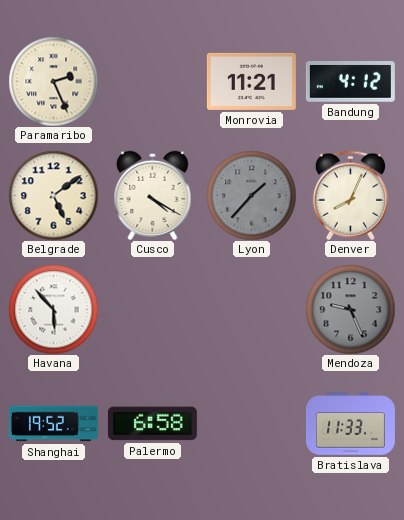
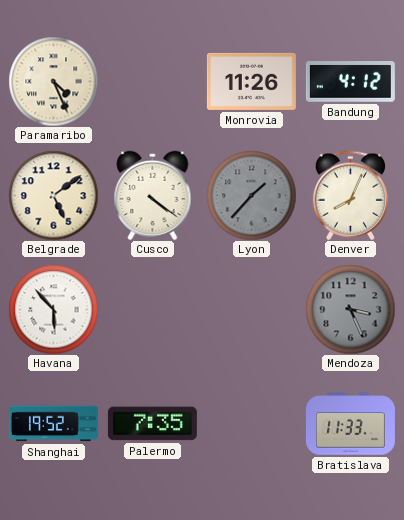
Paramaribo: 2:26 -> 4:26
Monrovia: 11:21 -> 11:26
Cusco: 4:20 -> 4:21
Mendoza: 9:26 -> 3:26
Palermo: 6:58 -> 7:35
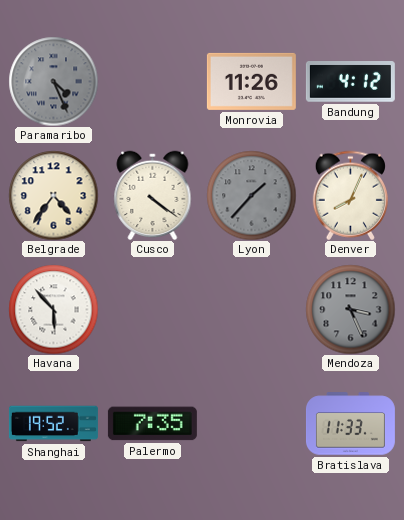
Paramaribo dial: cream -> grey
Belgrade: 5:09 -> 4:36
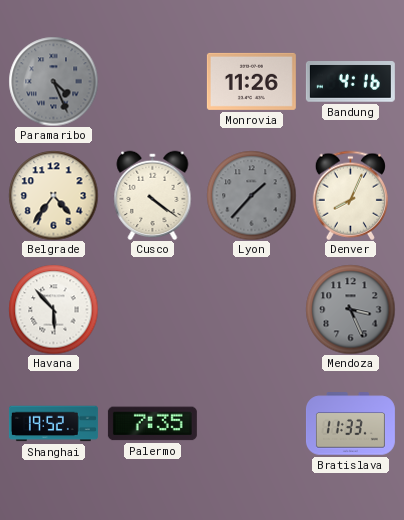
Bandung: 4:12 -> 4:16
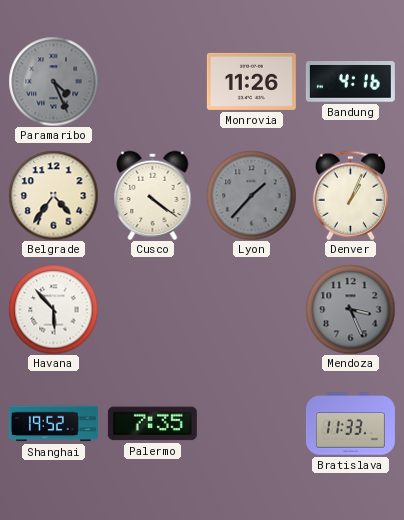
Denver: 8:04 -> 1:04
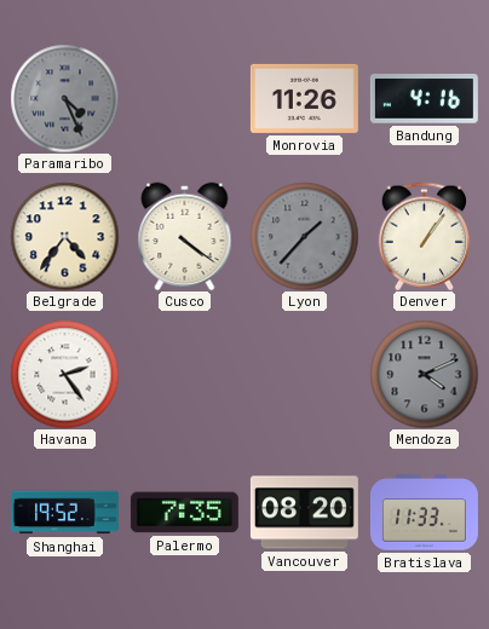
Denver: 1:04 -> 1:06
Havana: 5:53 -> 2:24
Mendoza: 3:26 -> 4:11
Vancouver: none -> 08:20
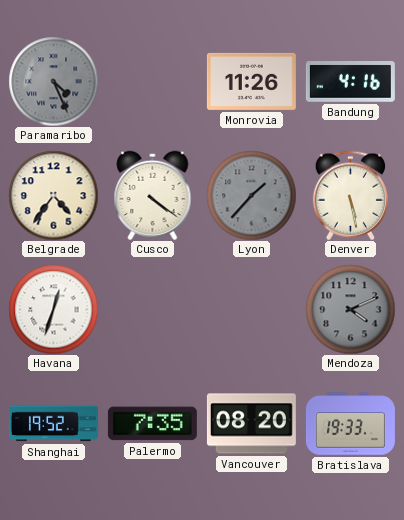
Denver: 1:06 -> 5:28
Havana: 2:24 -> 12:33
Bratislava: 11:33 -> 19:33
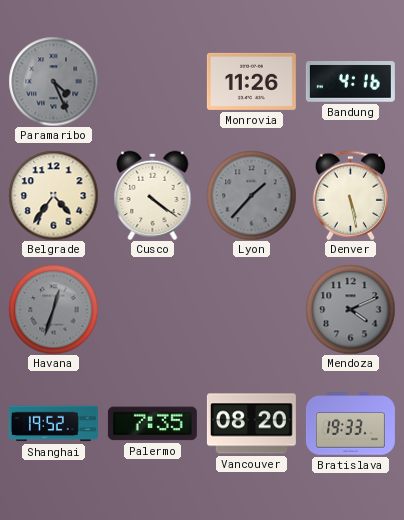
Havana dial: white -> grey
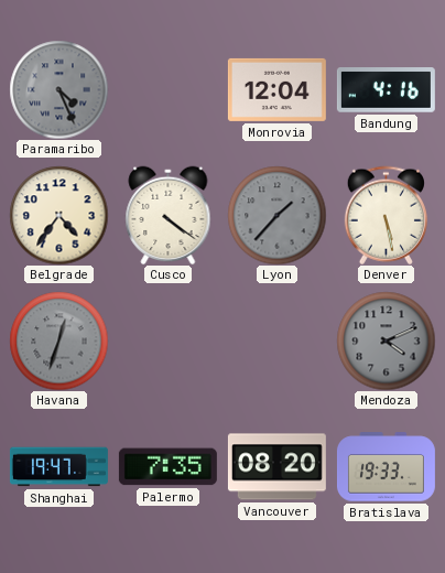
Monrovia: 11:26 -> 12:04
Shanghai: 19:52 -> 19:47
